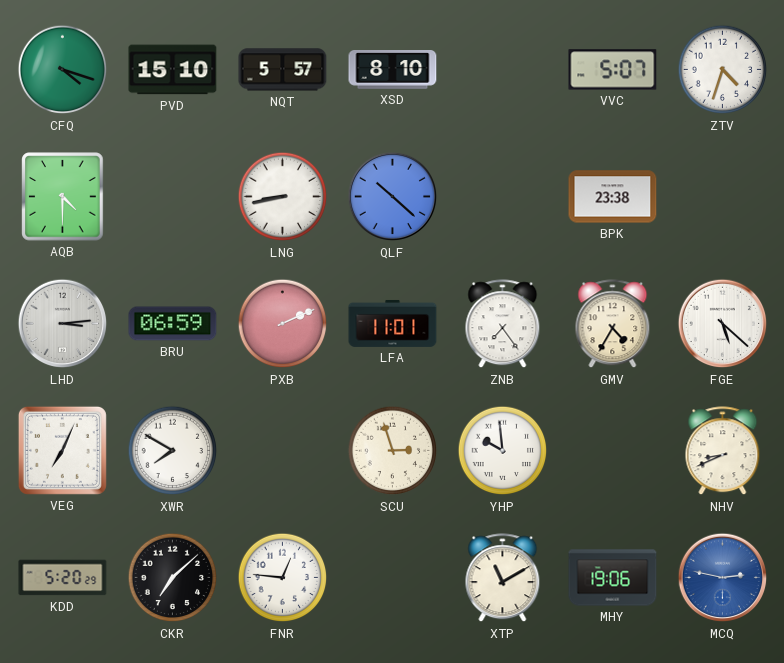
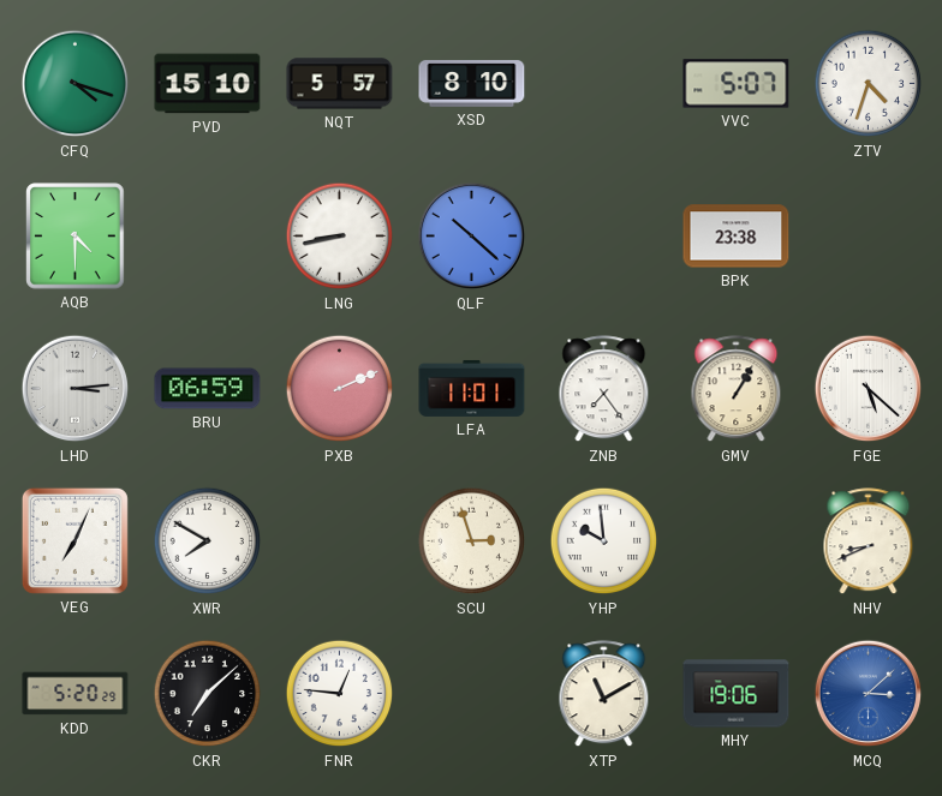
GMV: 4:35 -> 1:05
MCQ: 2:47 -> 3:08
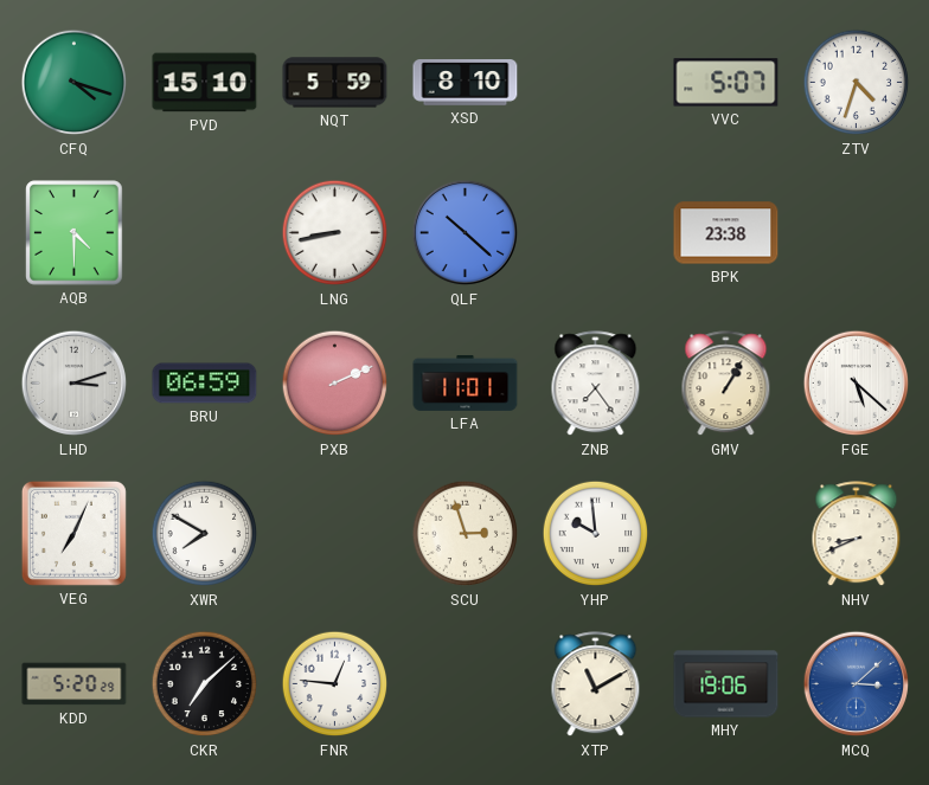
NQT: 5:57 -> 5:59
LHD: 3:14 -> 3:12
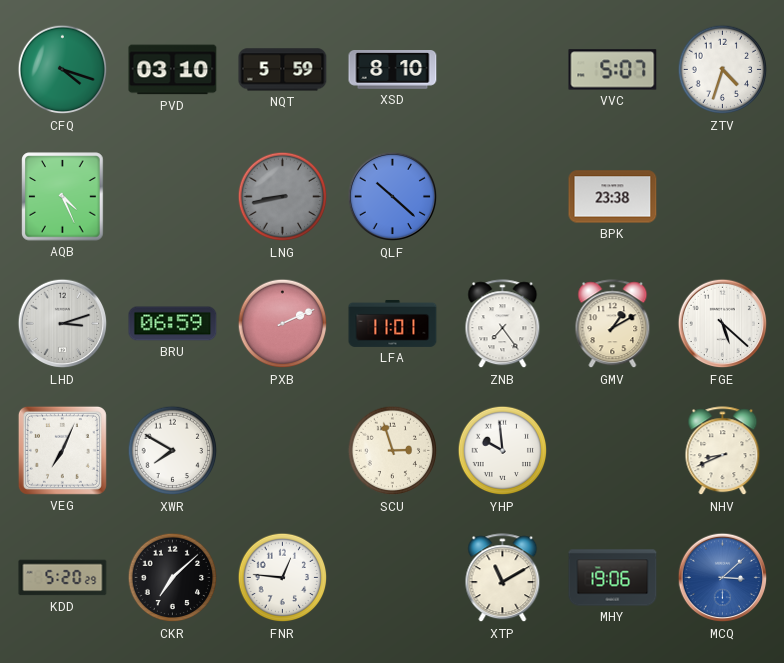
PVD: 15:10 -> 03:10
AQB: 4:30 -> 4:26
LNG dial: white -> grey
GMV: 1:05 -> 1:10
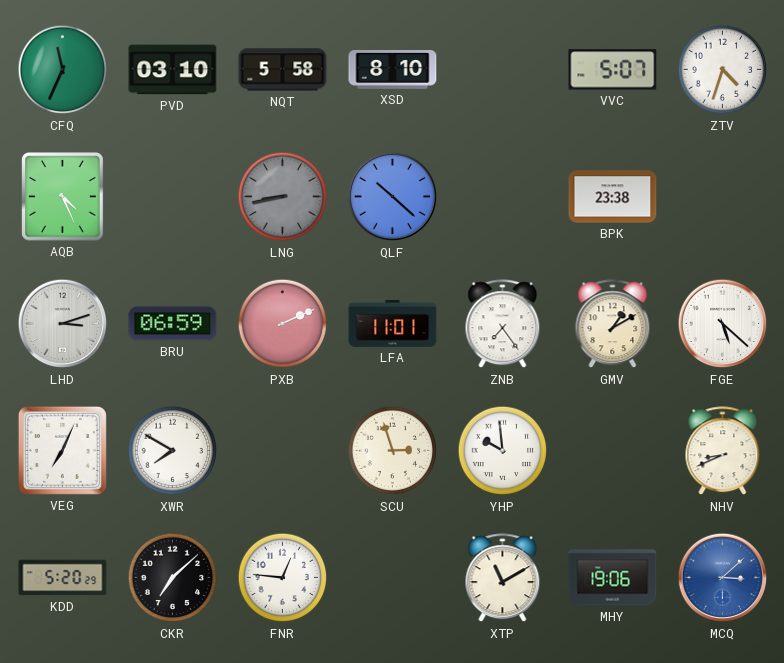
CFQ: 4:18 -> 11:34
NQT: 5:59 -> 5:58
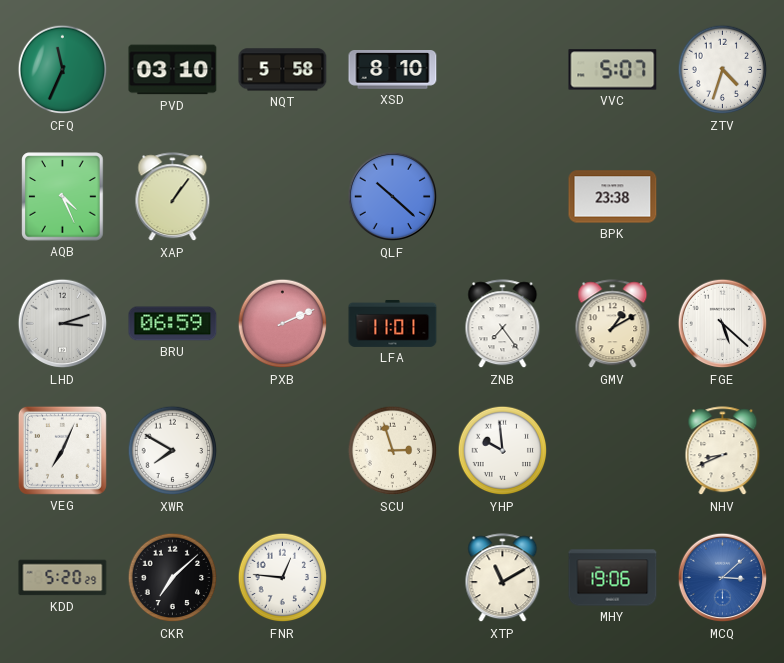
XAP: none -> 1:06
LNG: 8:43 -> none
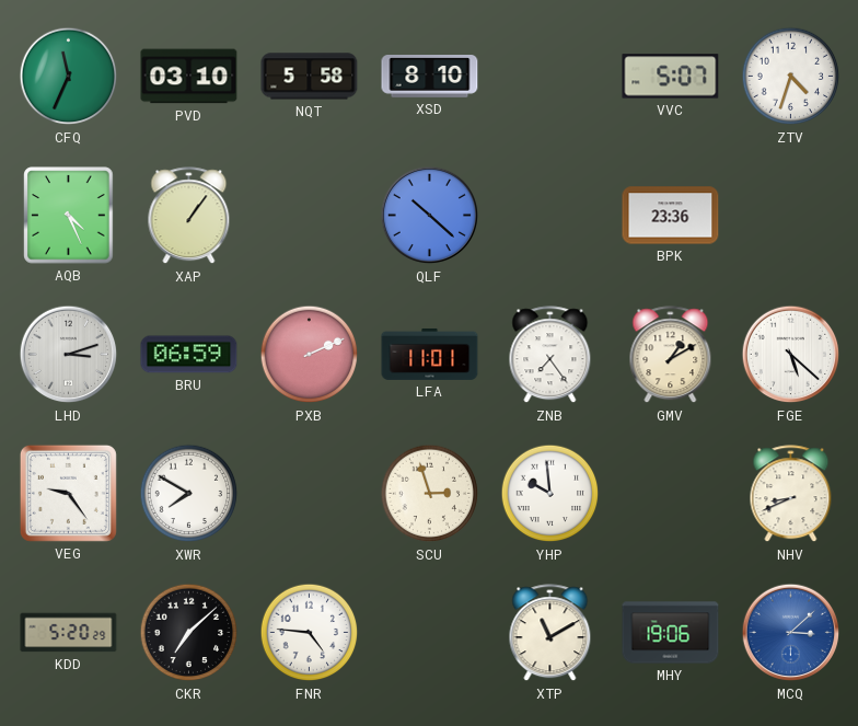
BPK: 23:38 -> 23:36
VEG: 7:04 -> 9:24
FNR: 12:46 -> 4:46
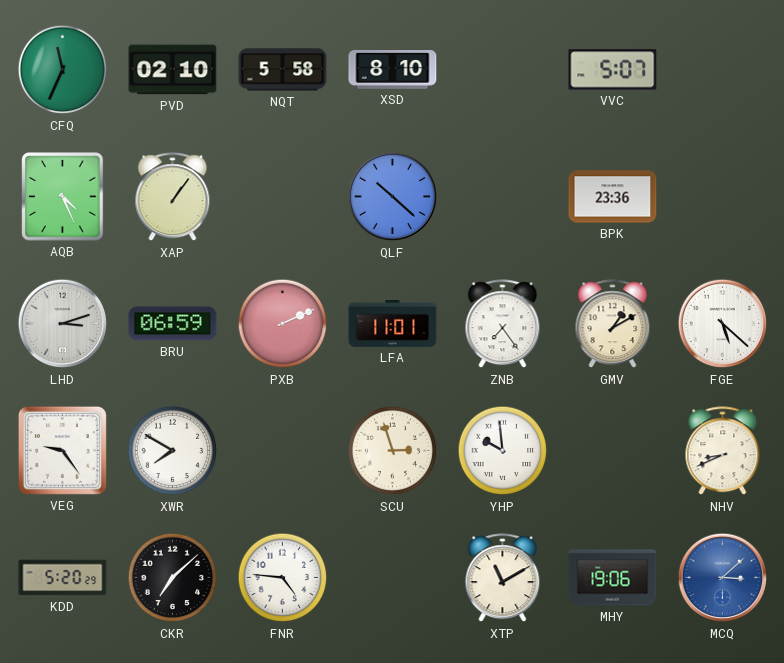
PVD: 03:10 -> 02:10
ZTV: 4:33 -> none
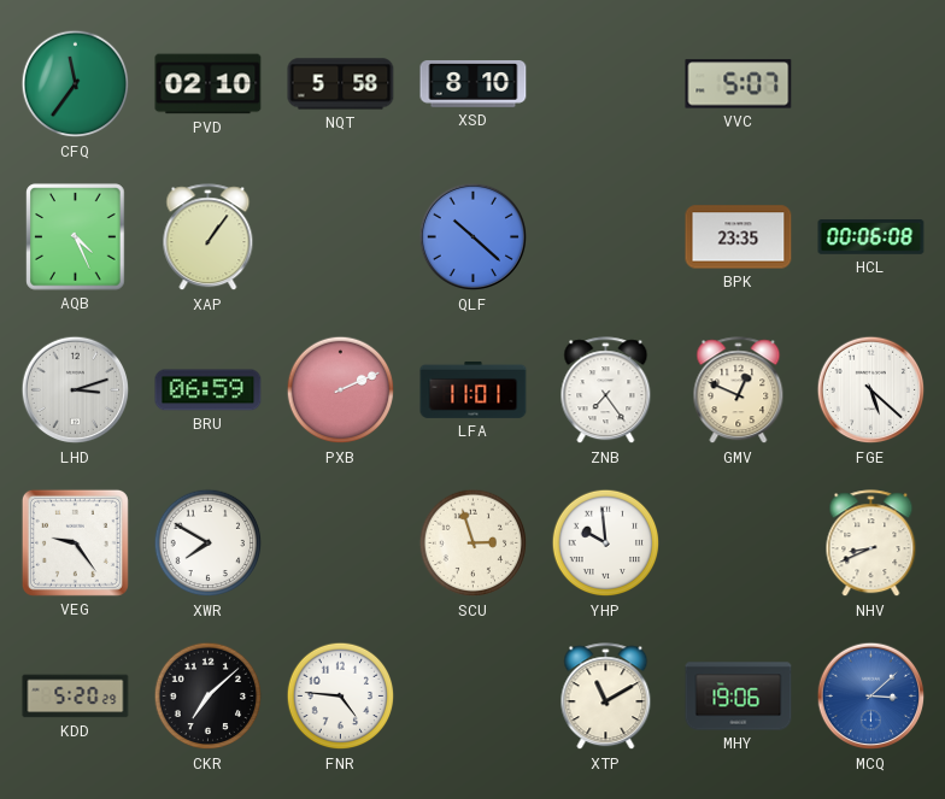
CFQ: 11:34 -> 11:36
BPK: 23:36 -> 23:35
HCL: none -> 00:06
GMV: 1:10 -> 12:49
